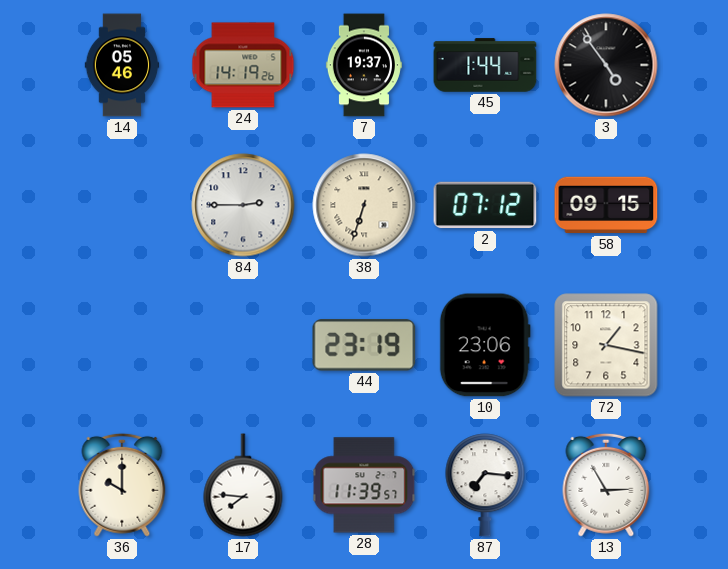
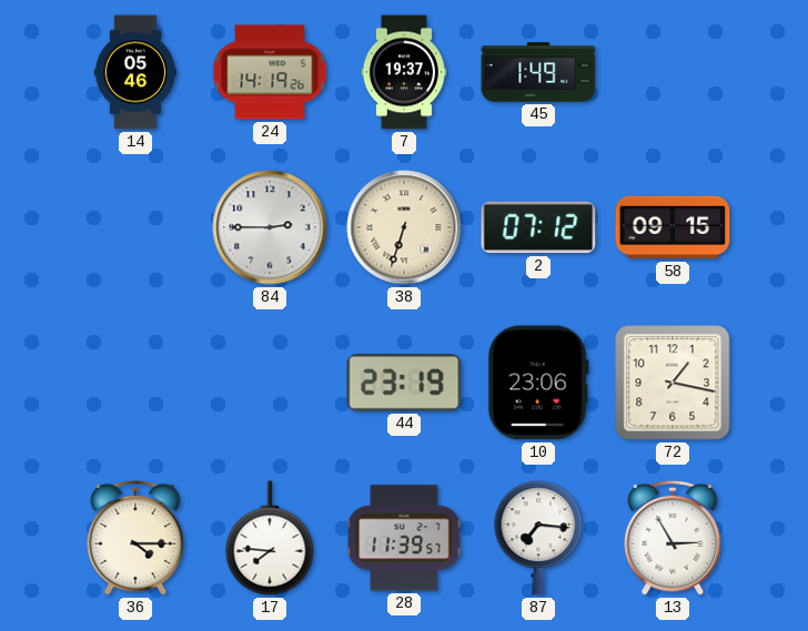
45: 1:44 -> 1:49
3: 4:54 -> none
36: 10:00 -> 4:15
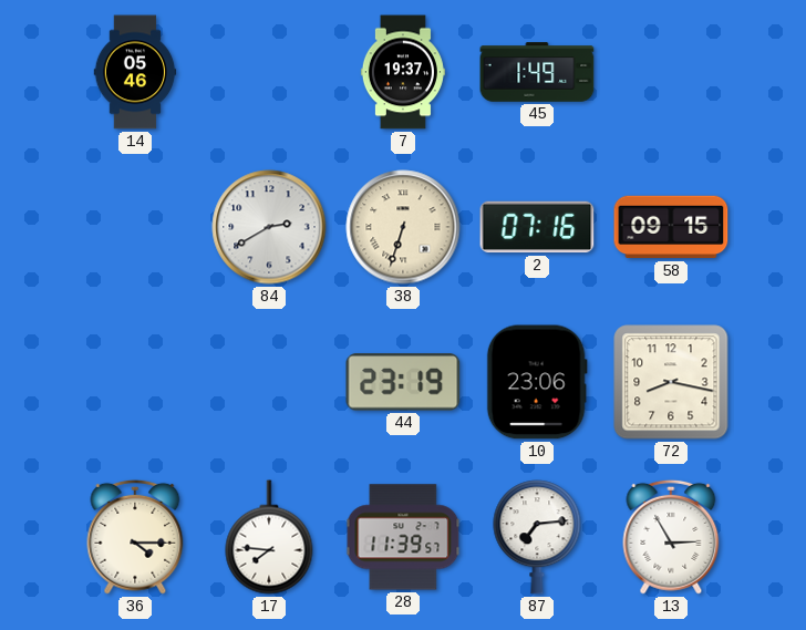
24: 14:19 -> none
84: 2:45 -> 2:40
2: 07:12 -> 07:16
72: 1:17 -> 8:17
87: 7:16 -> 7:14
